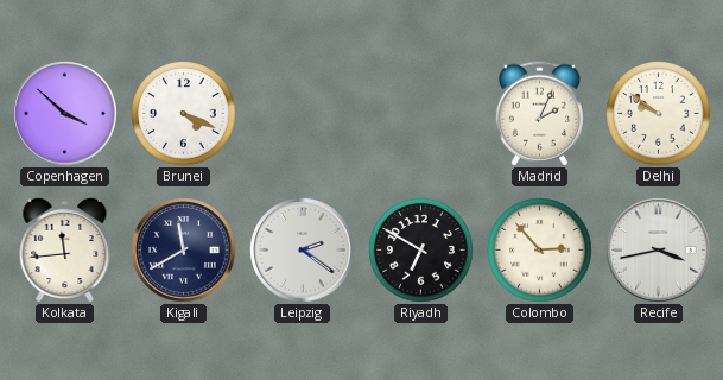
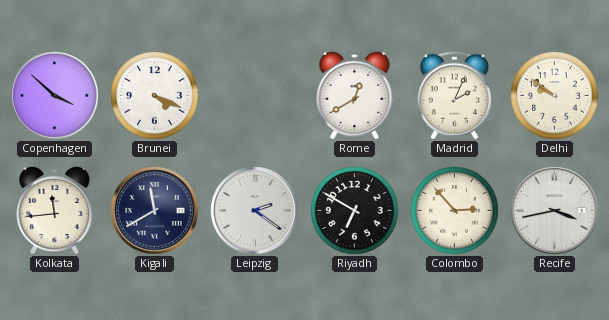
Rome: none -> 12:40
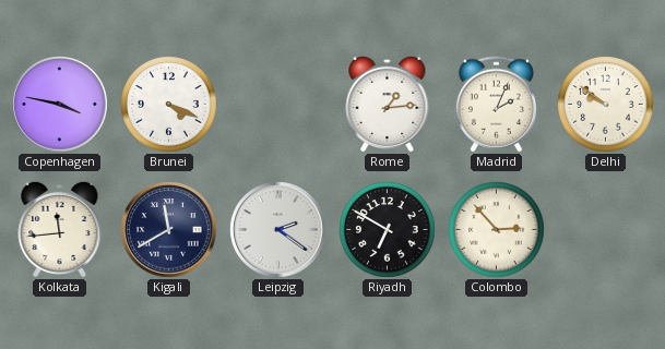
Copenhagen: 3:52 -> 3:47
Rome: 12:40 -> 1:14
Recife: 3:43 -> none
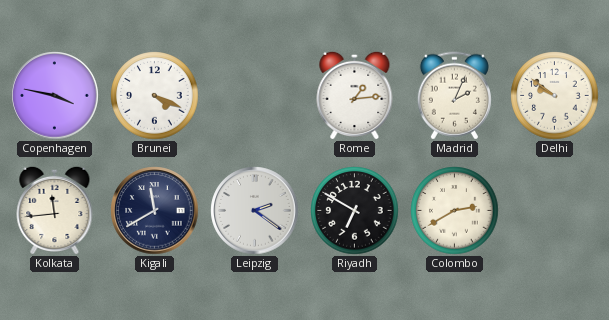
Colombo: 2:53 -> 2:40
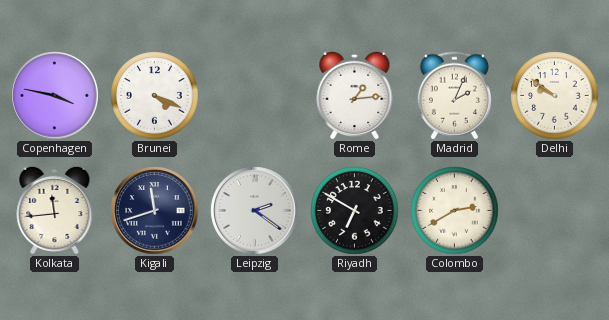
Kigali: 11:40 -> 11:42
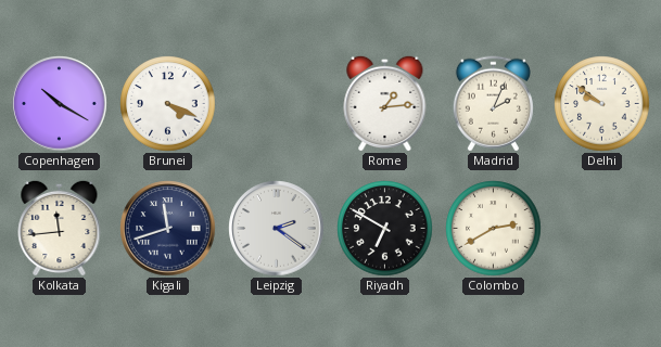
Copenhagen: 3:47 -> 10:20
